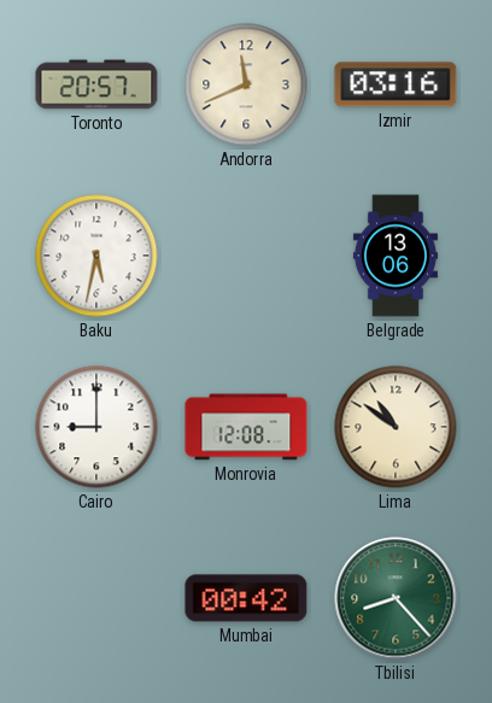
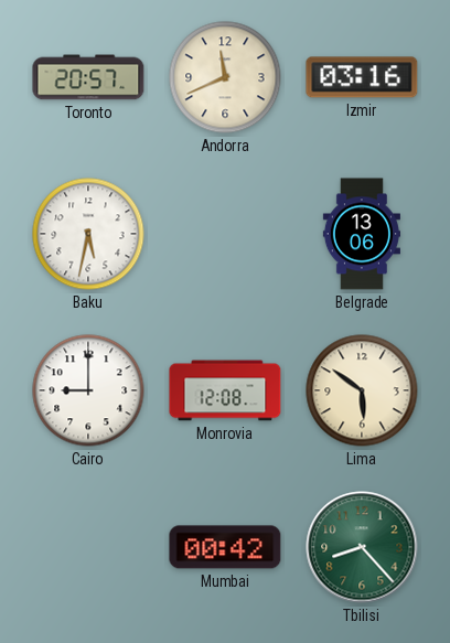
Lima: 10:51 -> 5:51
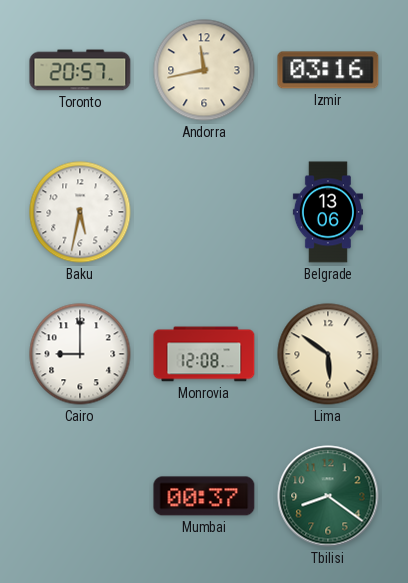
Andorra: 11:41 -> 11:43
Mumbai: 00:42 -> 00:37
Tbilisi: 8:23 -> 8:21
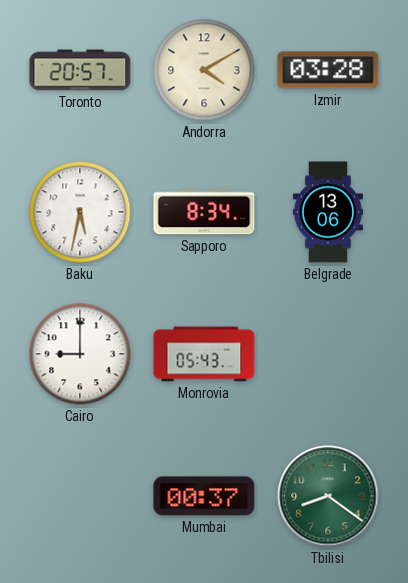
Andorra: 11:43 -> 4:10
Izmir: 03:16 -> 03:28
Sapporo: none -> 8:34
Monrovia: 12:08 -> 05:43
Lima: 5:51 -> none
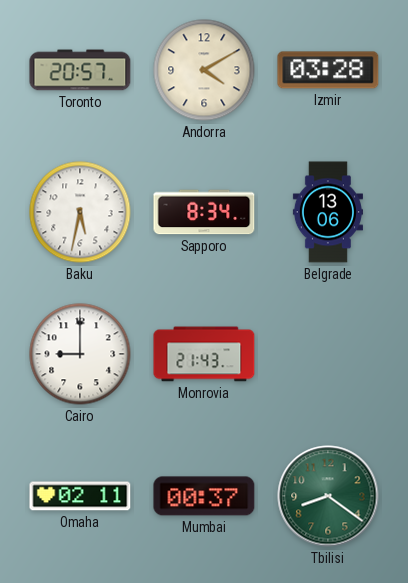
Monrovia: 05:43 -> 21:43
Omaha: none -> 02:11
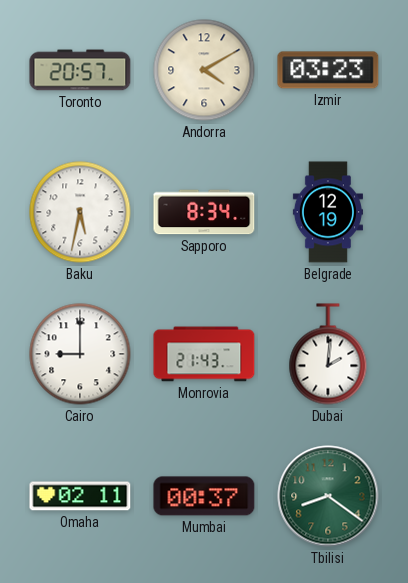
Izmir: 03:28 -> 03:23
Belgrade: 13:06 -> 12:19
Dubai: none -> 2:01
